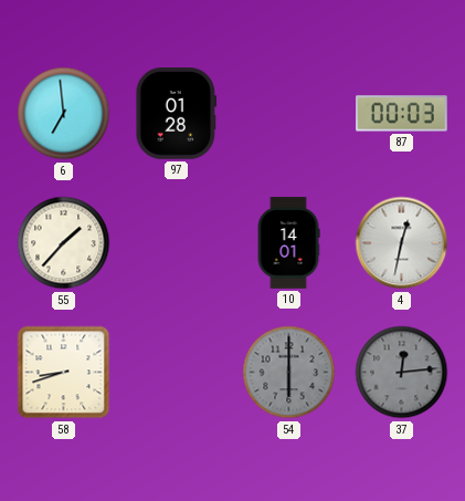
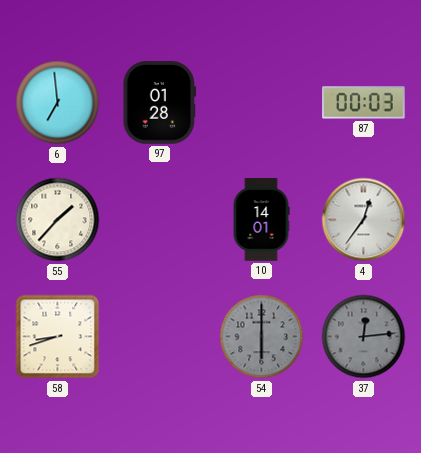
4: 12:32 -> 12:36
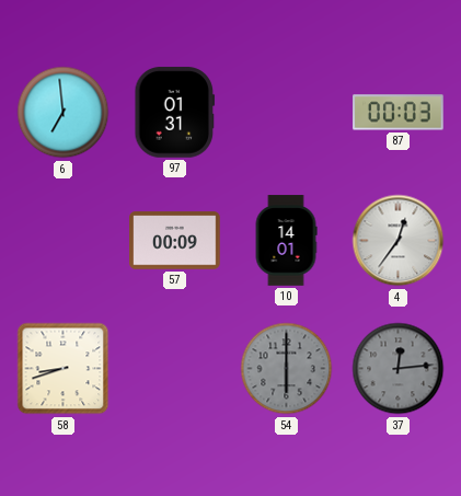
97: 01:28 -> 01:31
55: 1:37 -> none
57: none -> 00:09
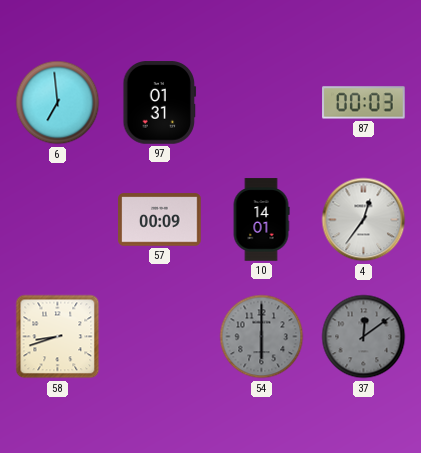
37: 12:14 -> 12:09
